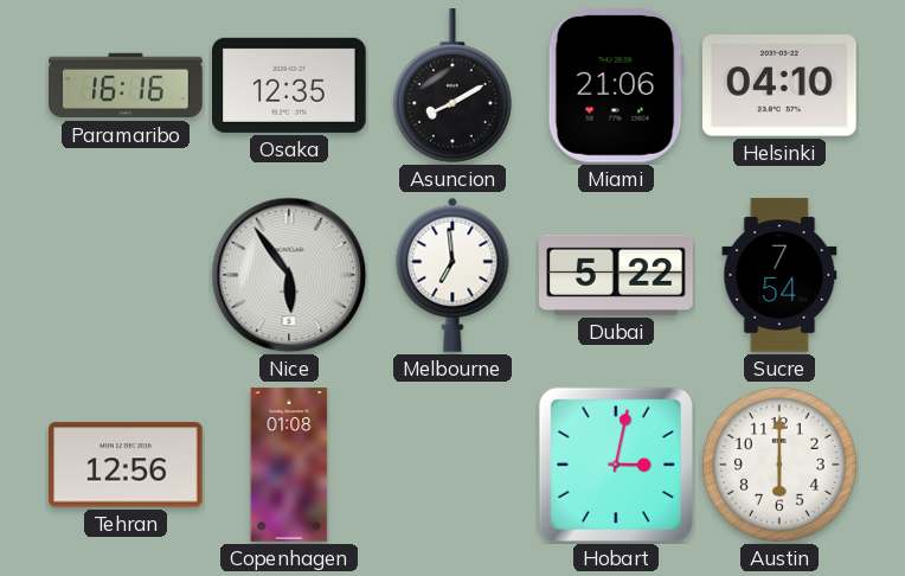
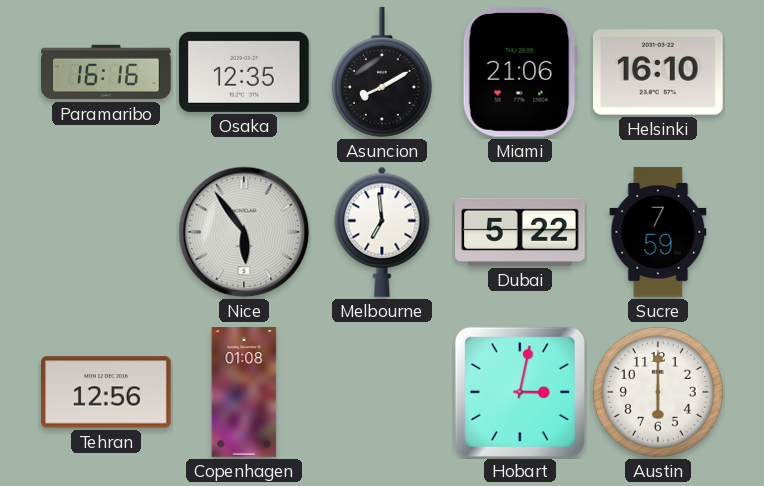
Helsinki: 04:10 -> 16:10
Sucre: 7:54 -> 7:59
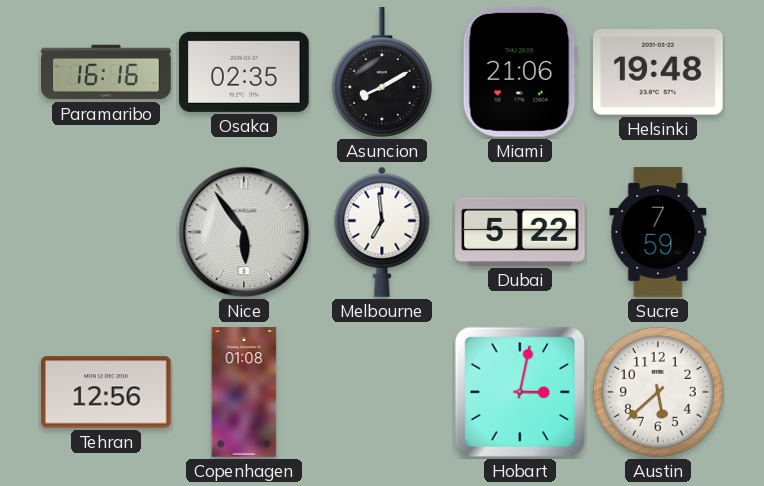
Osaka: 12:35 -> 02:35
Helsinki: 16:10 -> 19:48
Austin: 6:00 -> 5:38
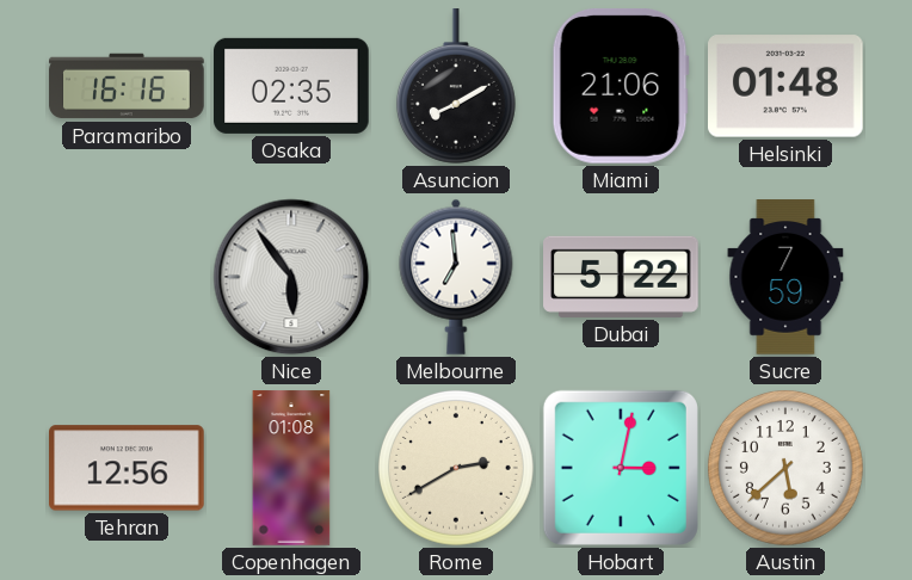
Helsinki: 19:48 -> 01:48
Rome: none -> 2:40
